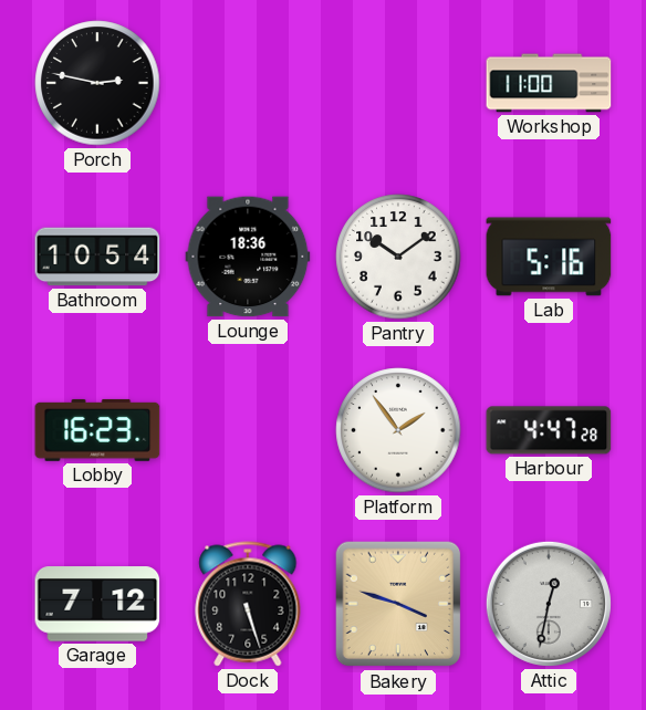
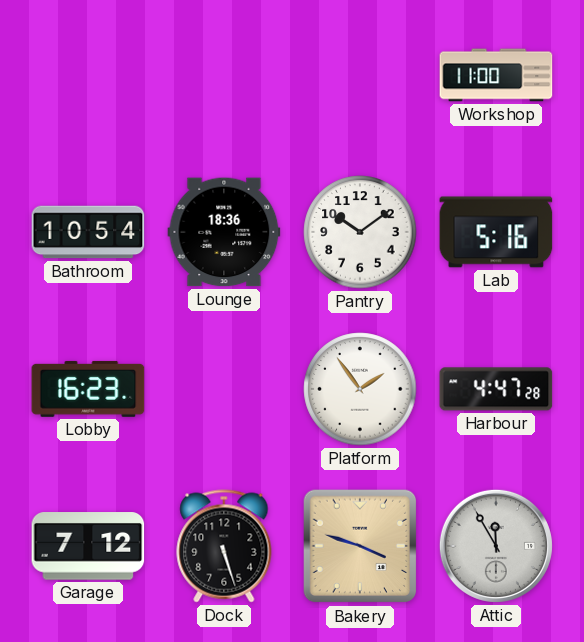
Porch: 2:47 -> none
Attic: 12:32 -> 11:55
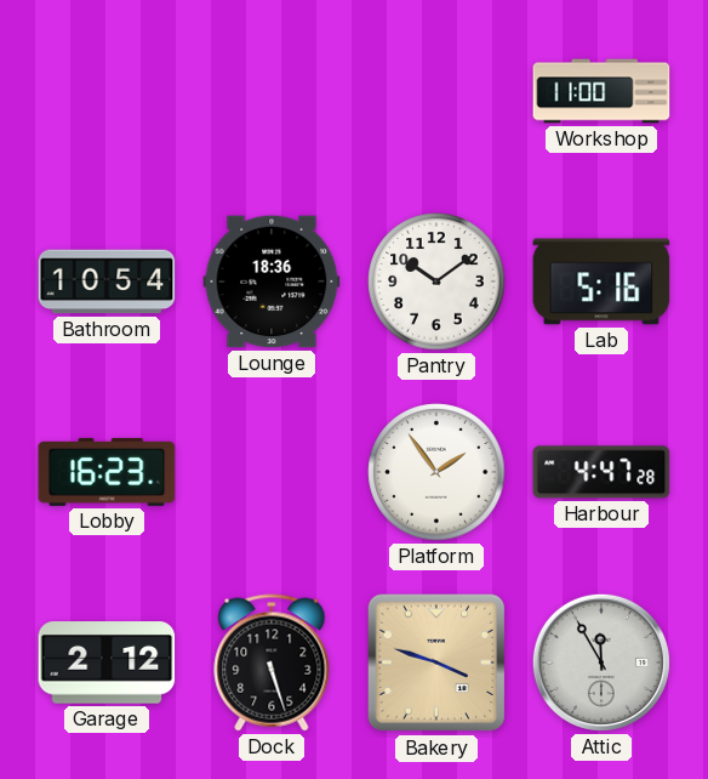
Garage: 7:12 -> 2:12
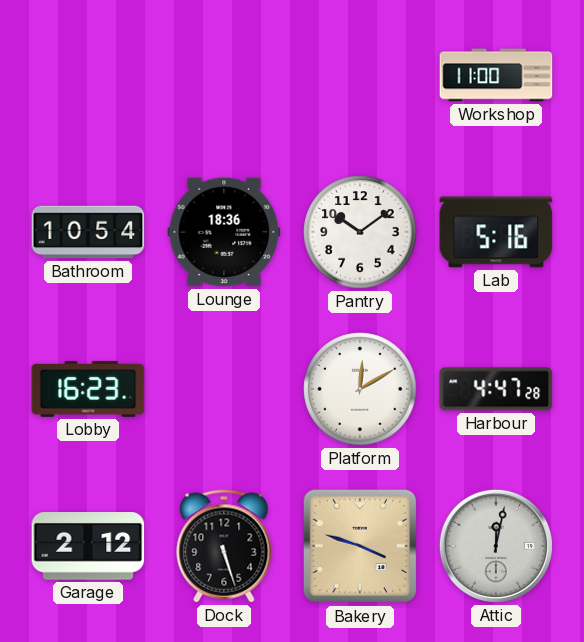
Platform: 1:54 -> 12:10
Attic: 11:55 -> 12:02
